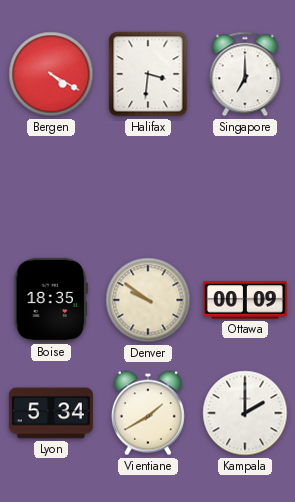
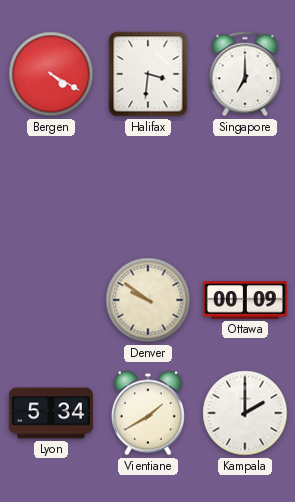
Boise: 18:35 -> none
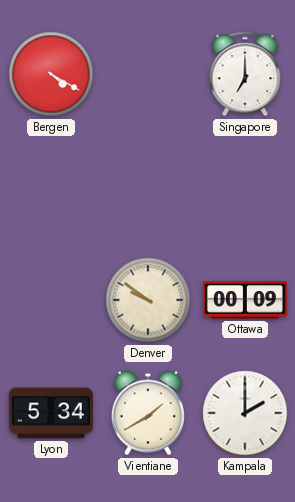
Halifax: 3:31 -> none
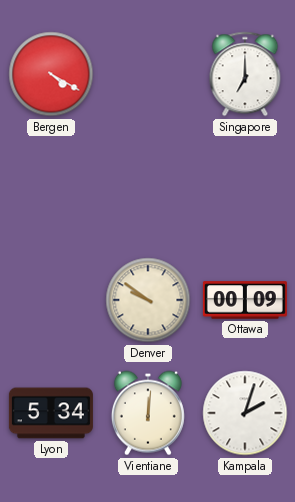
Vientiane: 1:40 -> 12:01
Kampala: 2:00 -> 2:03
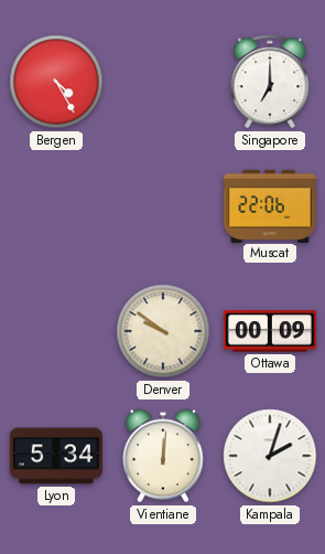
Bergen: 4:20 -> 4:25
Muscat: none -> 22:06
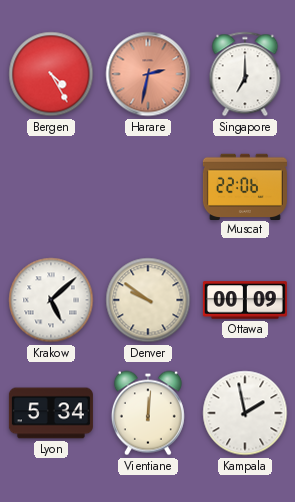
Harare: none -> 2:32
Krakow: none -> 5:08
Kampala: 2:03 -> 1:58
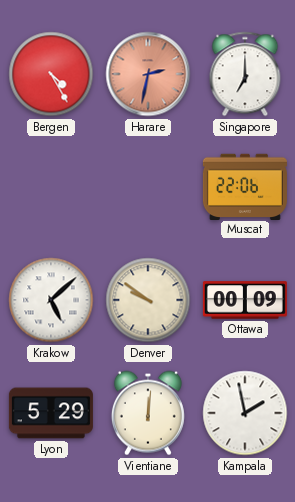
Lyon: 5:34 -> 5:29
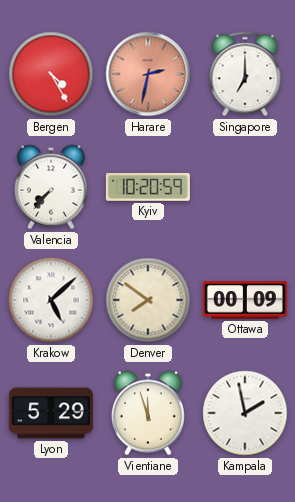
Valencia: none -> 7:37
Kyiv: none -> 10:20
Muscat: 22:06 -> none
Denver: 9:51 -> 7:51
Vientiane: 12:01 -> 11:57
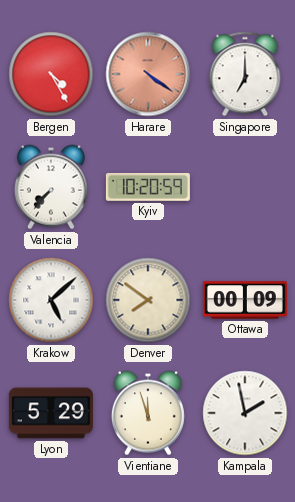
Harare: 2:32 -> 4:21
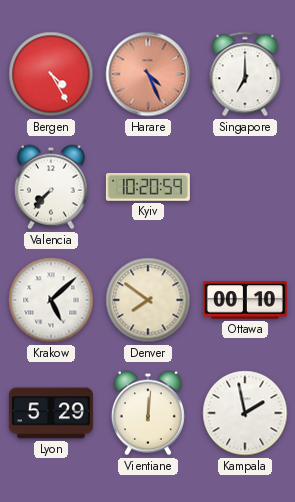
Harare: 4:21 -> 4:26
Ottawa: 00:09 -> 00:10
Vientiane: 11:57 -> 12:01
